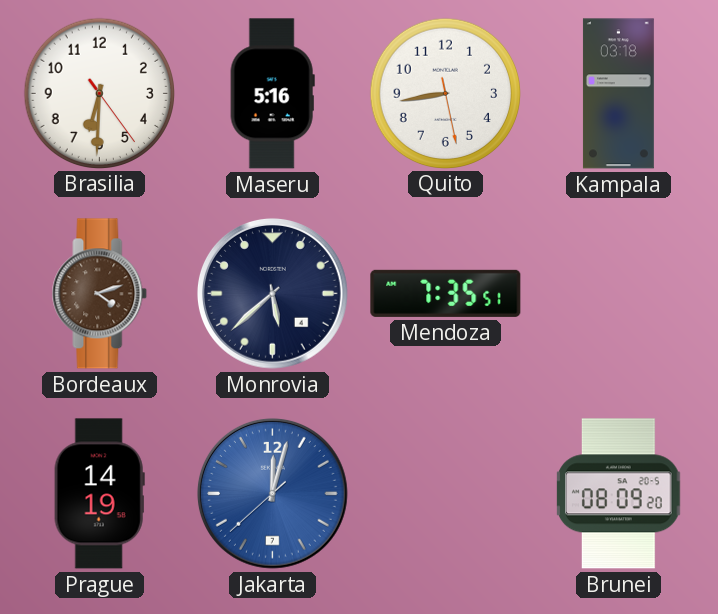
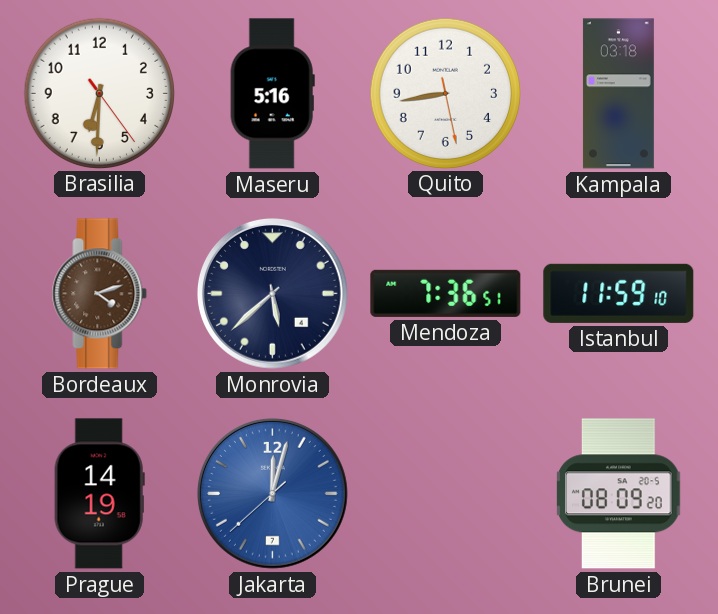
Mendoza: 7:35 -> 7:36
Istanbul: none -> 11:59
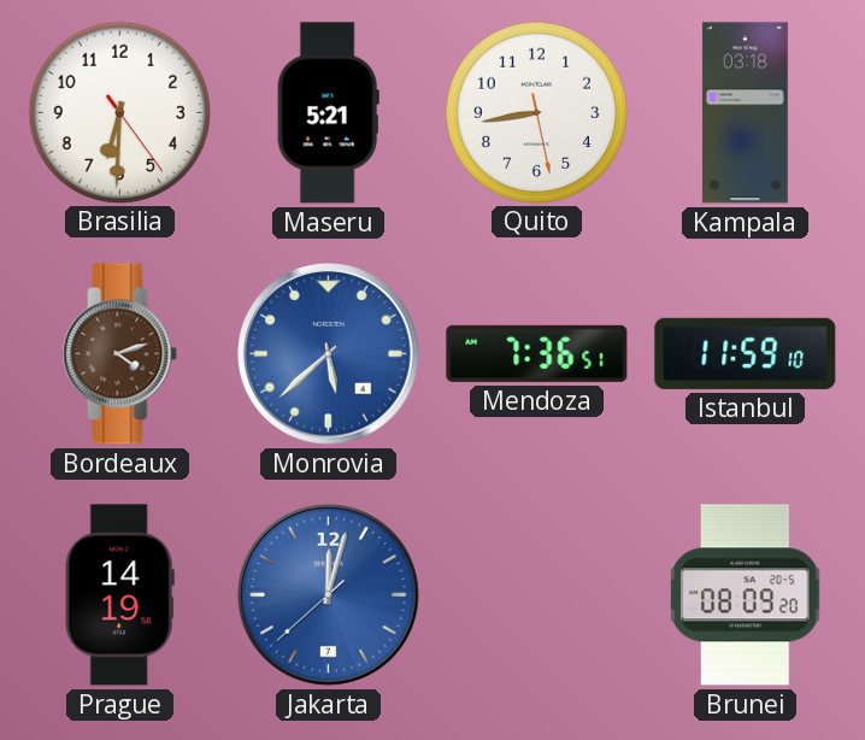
Maseru: 5:16 -> 5:21
Monrovia dial: navy -> blue
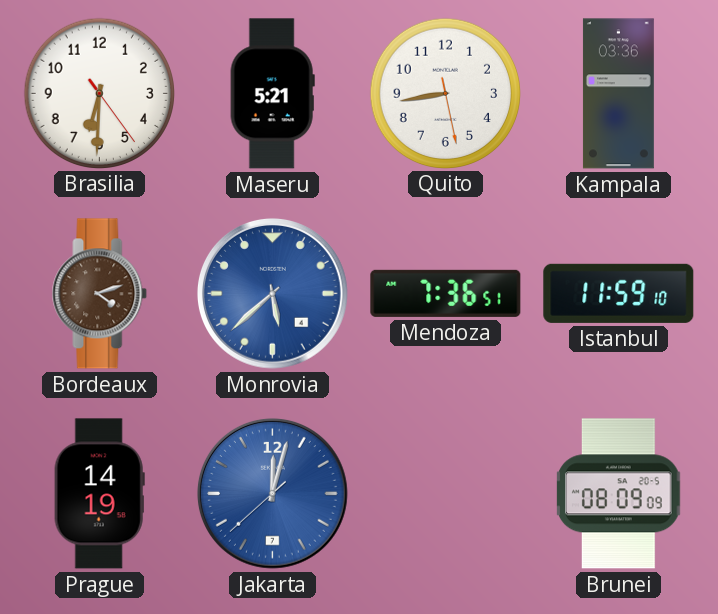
Kampala: 03:18 -> 03:36
Brunei: 08:09:20 -> 08:09:09
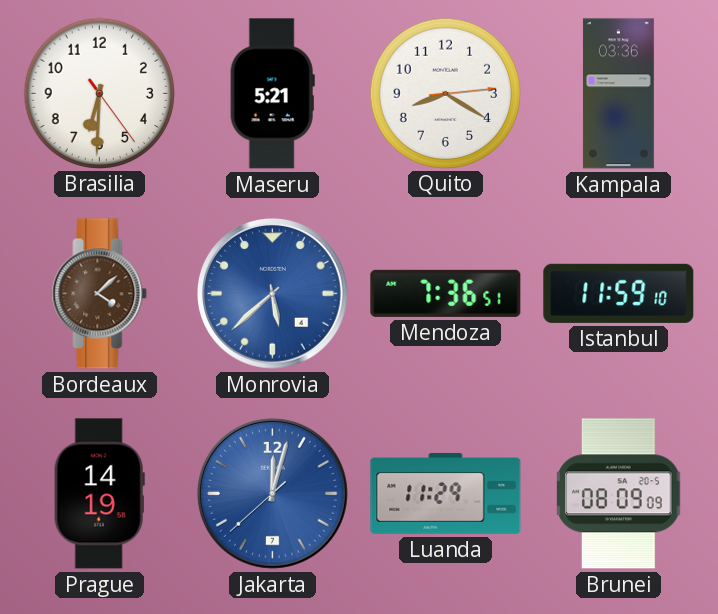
Quito: 8:43 -> 8:20
Bordeaux: 4:12 -> 4:08
Luanda: none -> 11:29
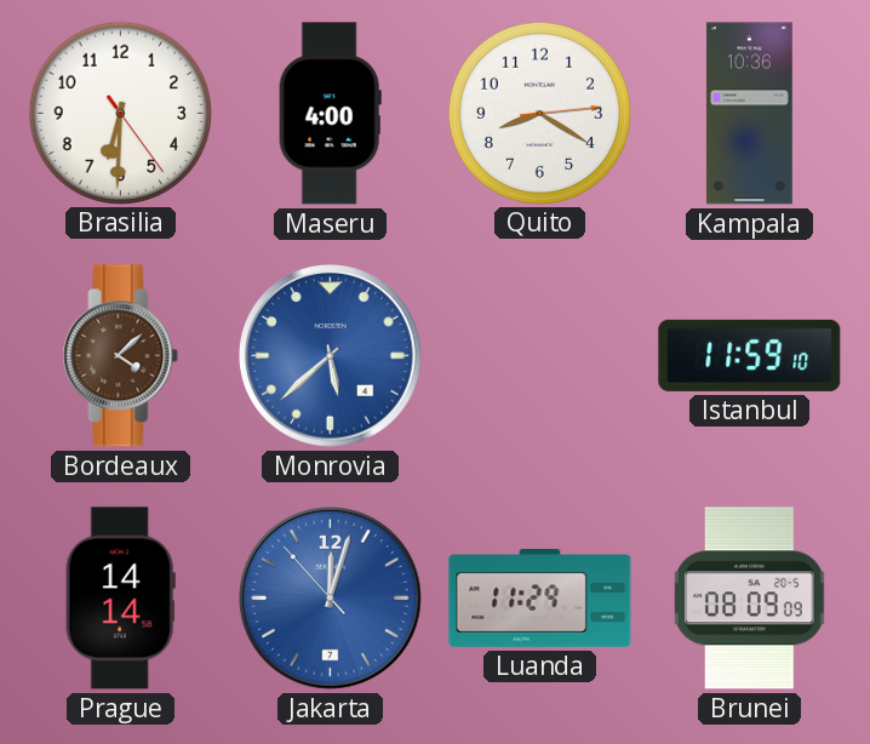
Maseru: 5:21 -> 4:00
Kampala: 03:36 -> 10:36
Mendoza: 7:36 -> none
Prague: 14:19 -> 14:14
Jakarta: 12:02:38 -> 12:02:53
